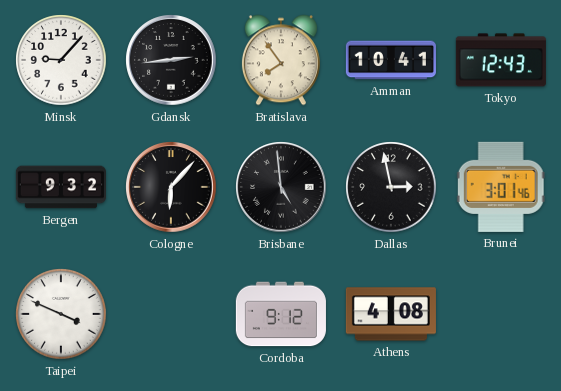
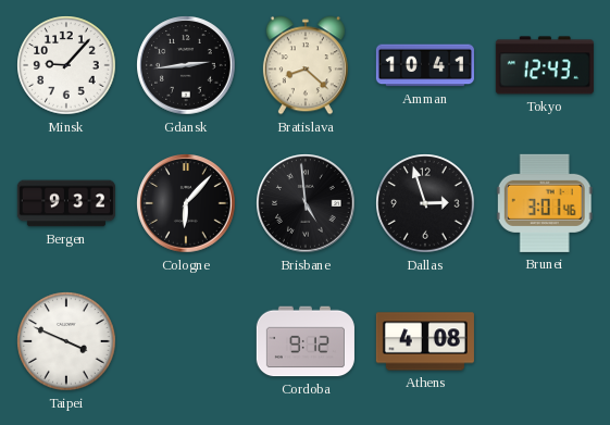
Bratislava: 7:54 -> 8:22
Dallas: 2:58 -> 2:57
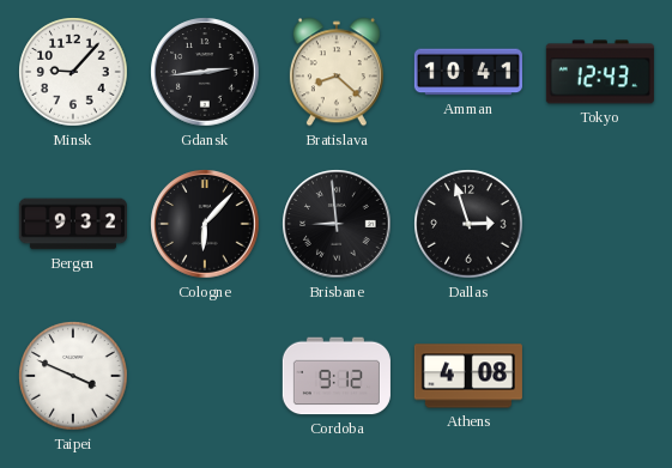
Brisbane: 4:59 -> 8:59
Brunei: 3:01 -> none
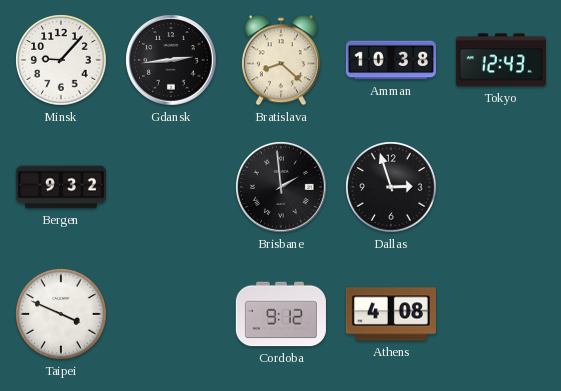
Amman: 10:41 -> 10:38
Cologne: 6:07 -> none
Brisbane: 8:59 -> 1:59
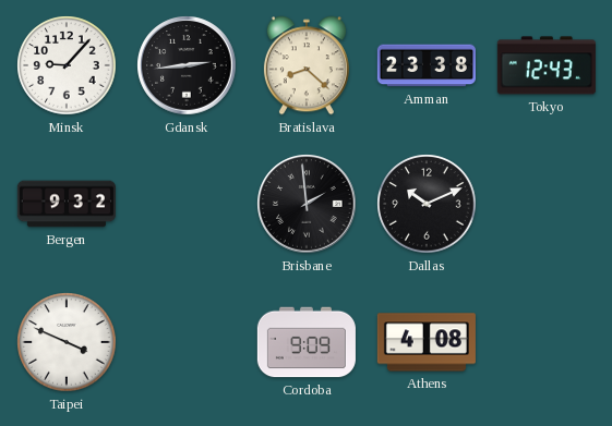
Amman: 10:38 -> 23:38
Dallas: 2:57 -> 10:11
Cordoba: 9:12 -> 9:09
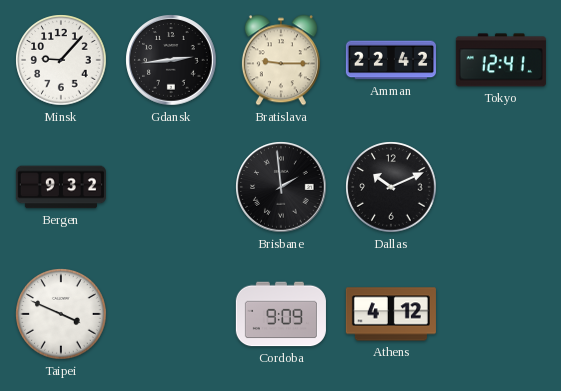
Bratislava: 8:22 -> 9:15
Amman: 23:38 -> 22:42
Tokyo: 12:43 -> 12:41
Athens: 4:08 -> 4:12
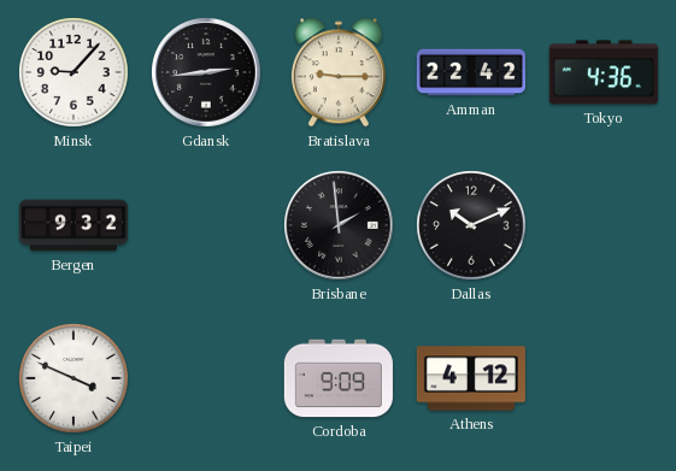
Tokyo: 12:41 -> 4:36
